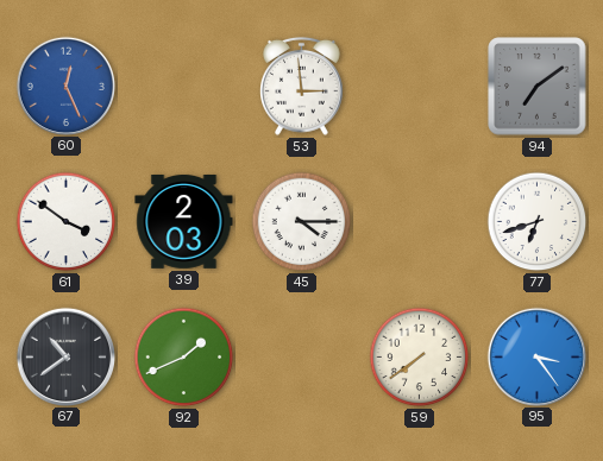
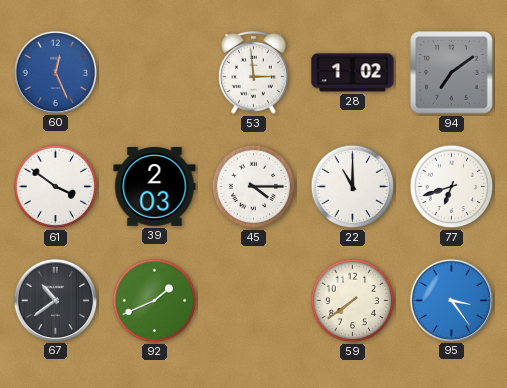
28: none -> 1:02
22: none -> 11:00
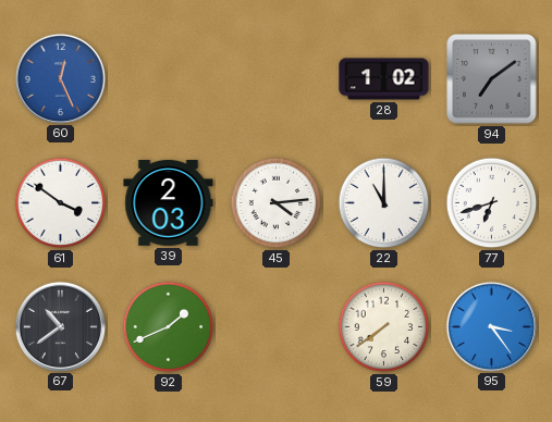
53: 2:59 -> none
45: 4:15 -> 4:14
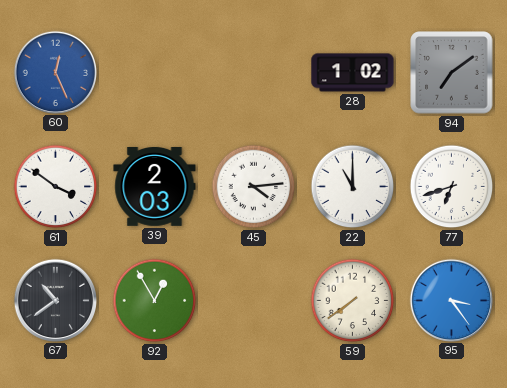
92: 1:41 -> 12:55
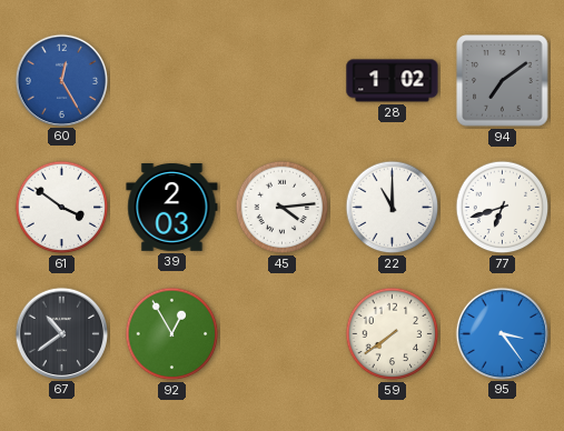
60: 12:26 -> 12:25
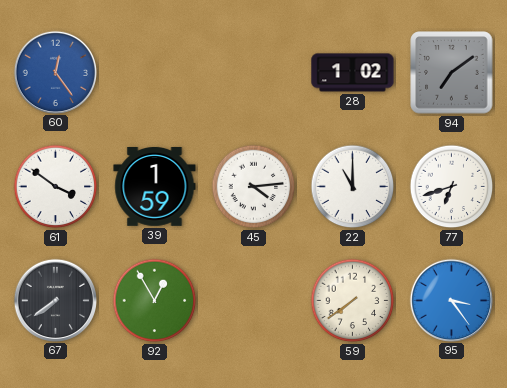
60: 12:25 -> 12:24
39: 2:03 -> 1:59
67: 10:39 -> 7:39
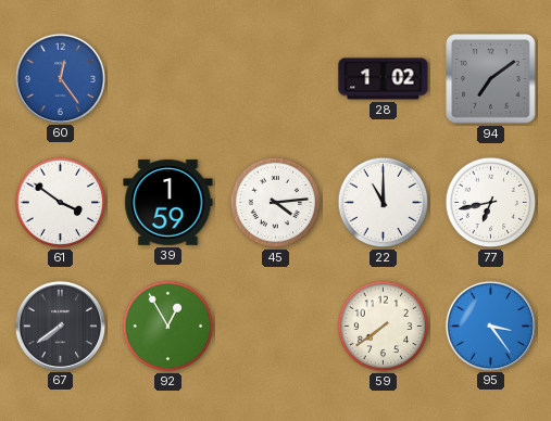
77: 6:42 -> 6:43
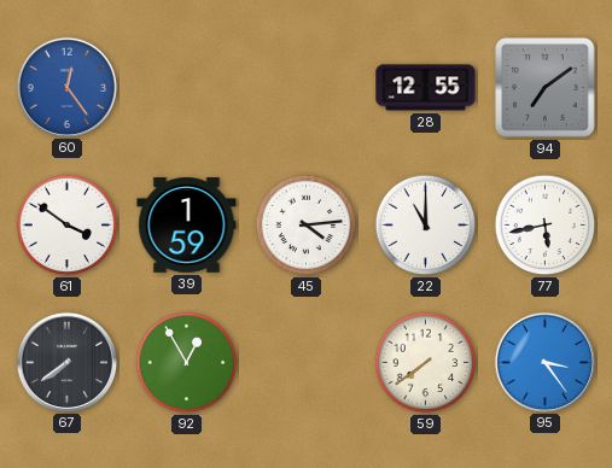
28: 1:02 -> 12:55
77: 6:43 -> 5:43
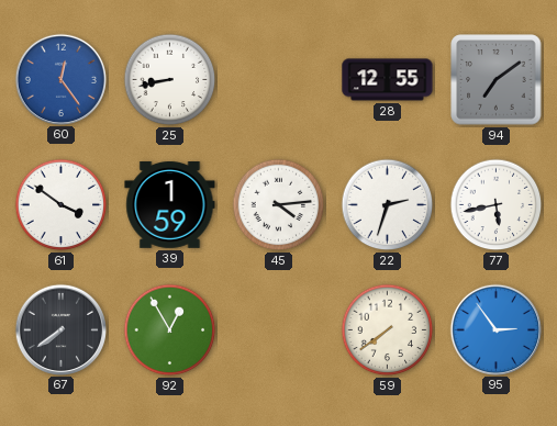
25: none -> 8:43
22: 11:00 -> 2:33
95: 3:24 -> 2:54
